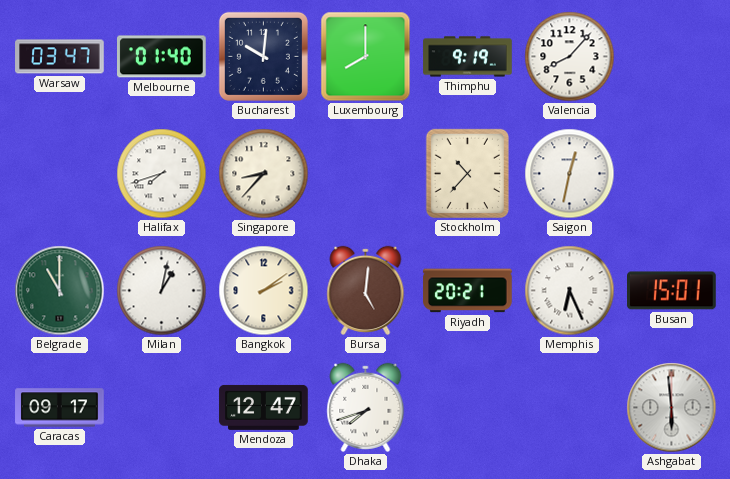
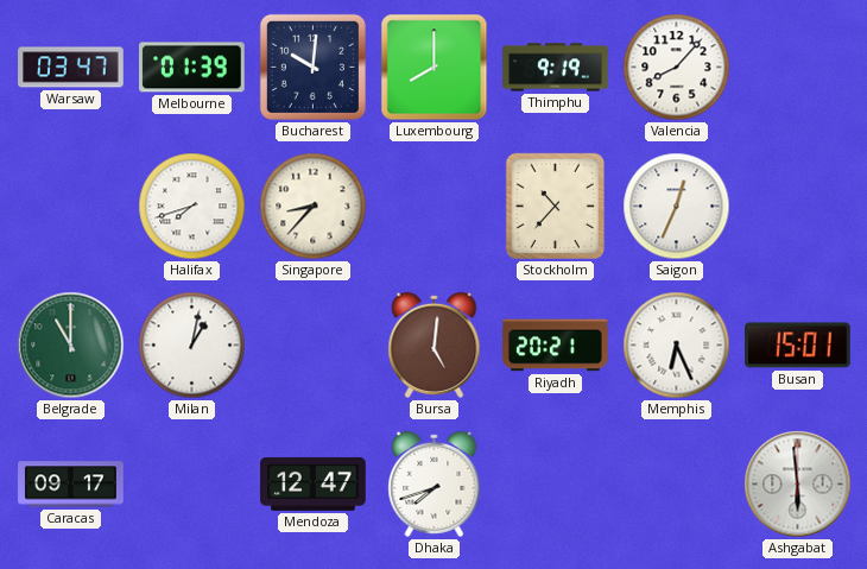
Melbourne: 01:40 -> 01:39
Saigon: 12:32 -> 12:34
Bangkok: 2:09 -> none
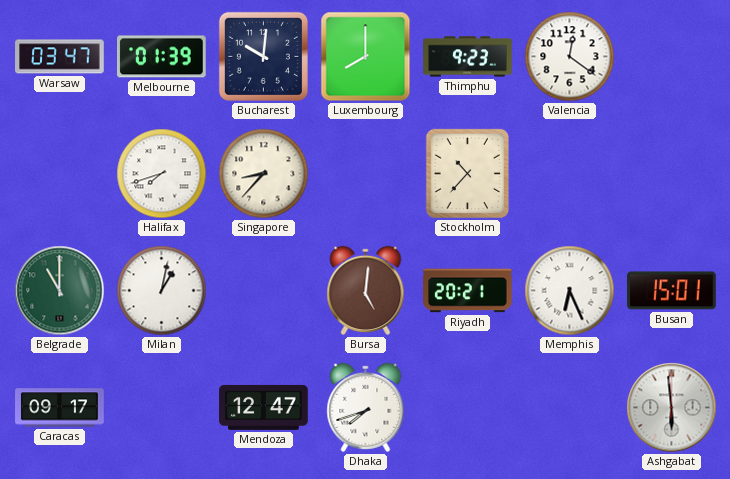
Thimphu: 9:19 -> 9:23
Valencia: 8:07 -> 12:21
Saigon: 12:34 -> none
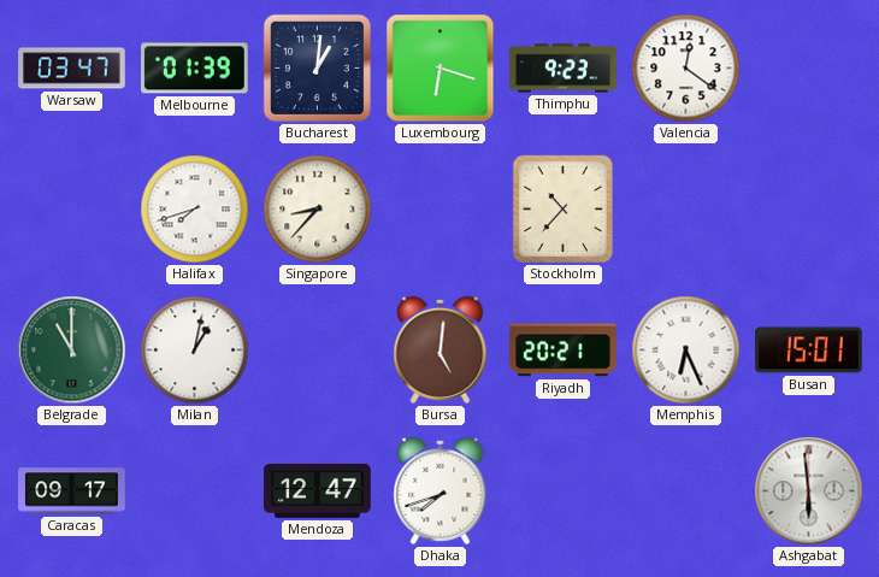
Bucharest: 10:01 -> 1:01
Luxembourg: 8:00 -> 6:18
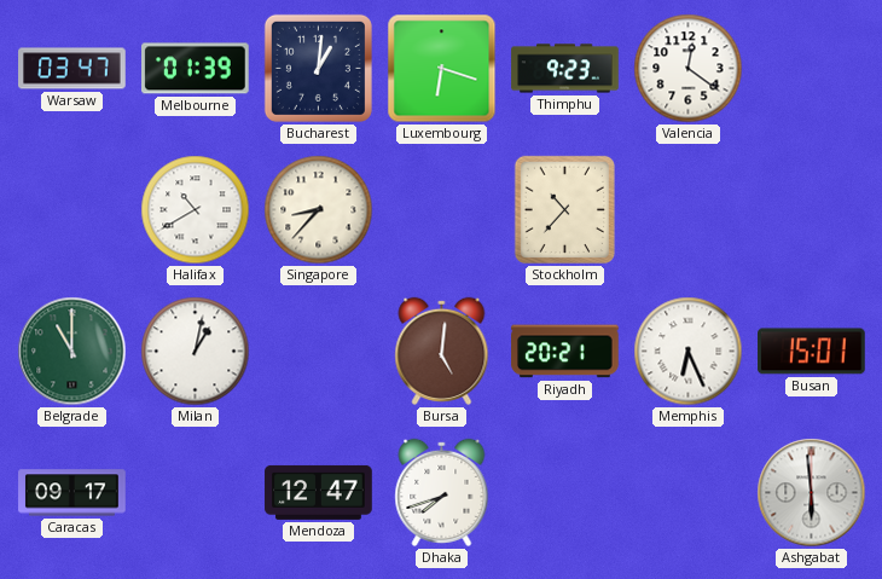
Halifax: 7:42 -> 10:40
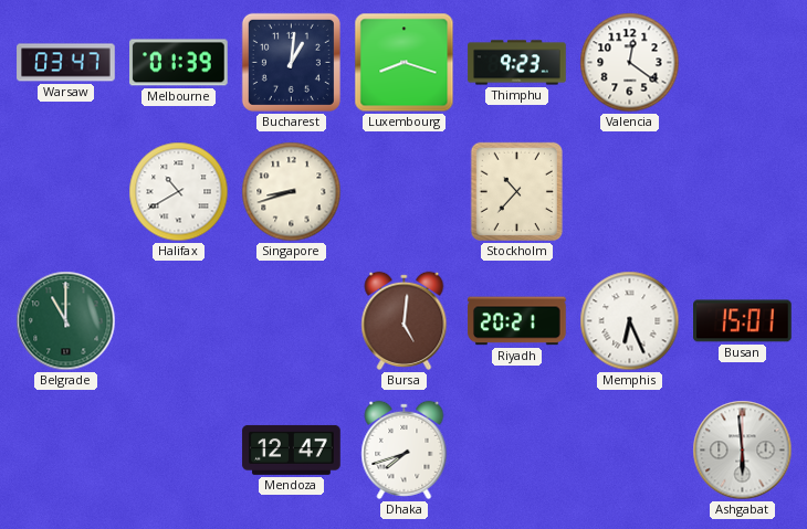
Luxembourg: 6:18 -> 8:18
Singapore: 8:37 -> 8:42
Milan: 1:02 -> none
Caracas: 09:17 -> none
